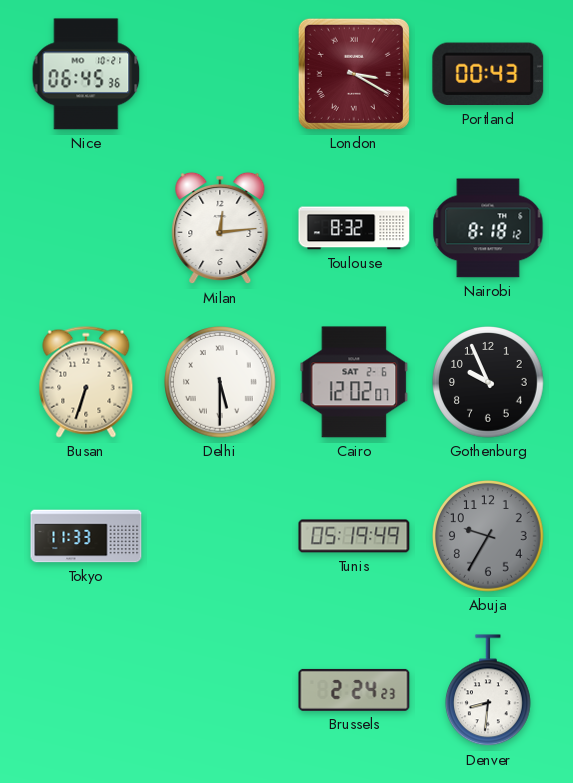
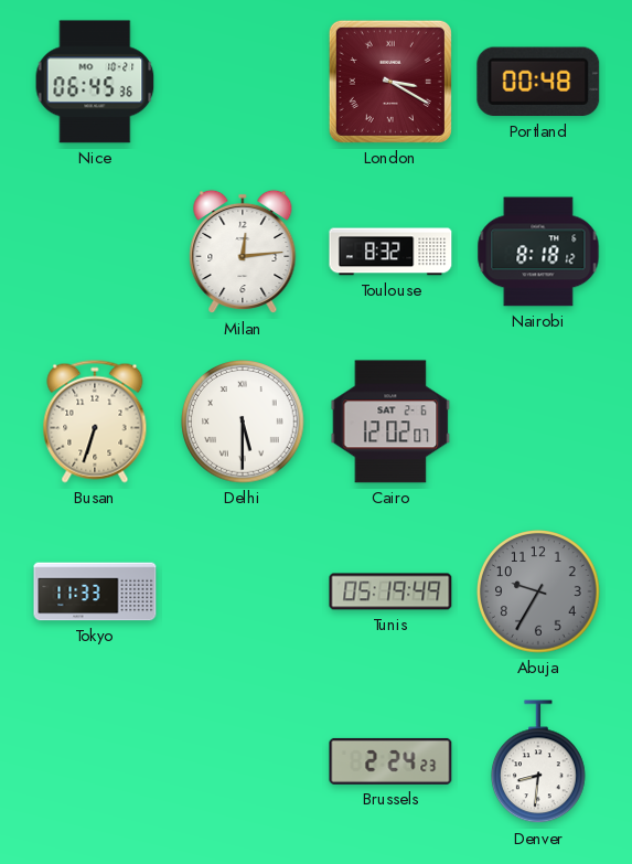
Portland: 00:43 -> 00:48
Gothenburg: 9:56 -> none
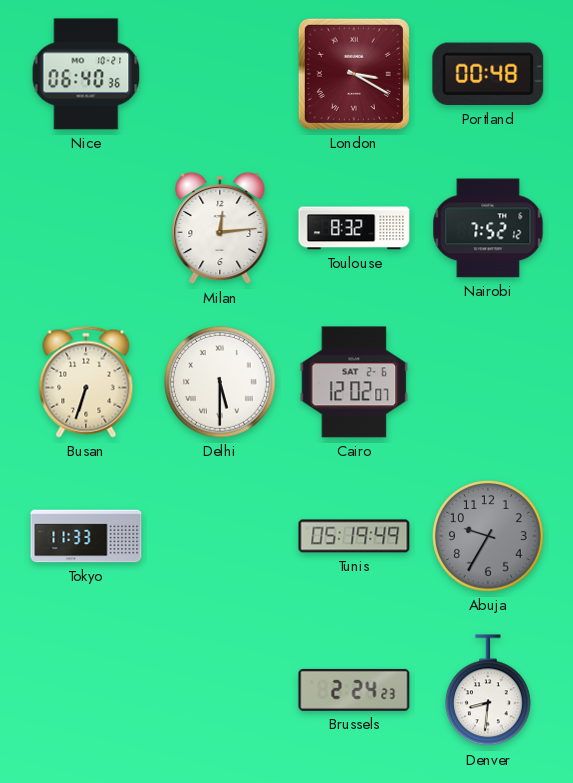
Nice: 06:45 -> 06:40
Nairobi: 8:18 -> 7:52
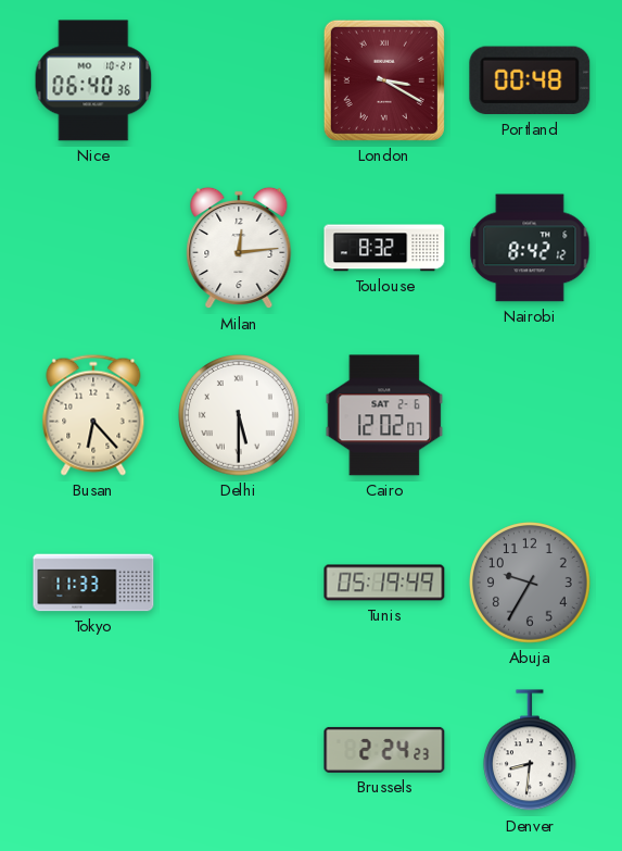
Nairobi: 7:52 -> 8:42
Busan: 6:33 -> 6:23
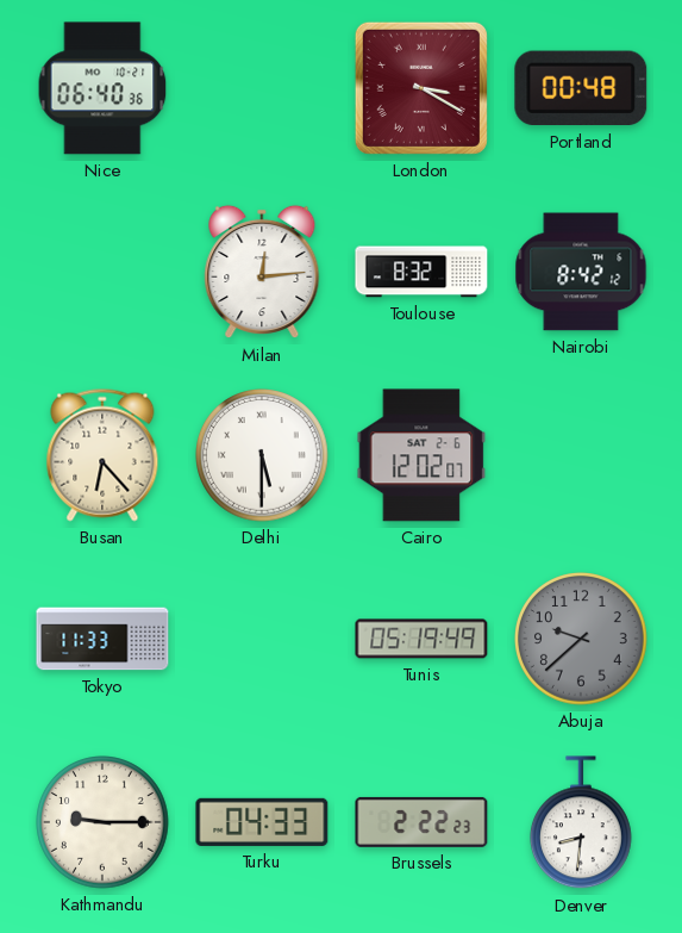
Abuja: 9:35 -> 9:38
Kathmandu: none -> 9:15
Turku: none -> 04:33
Brussels: 2:24 -> 2:22
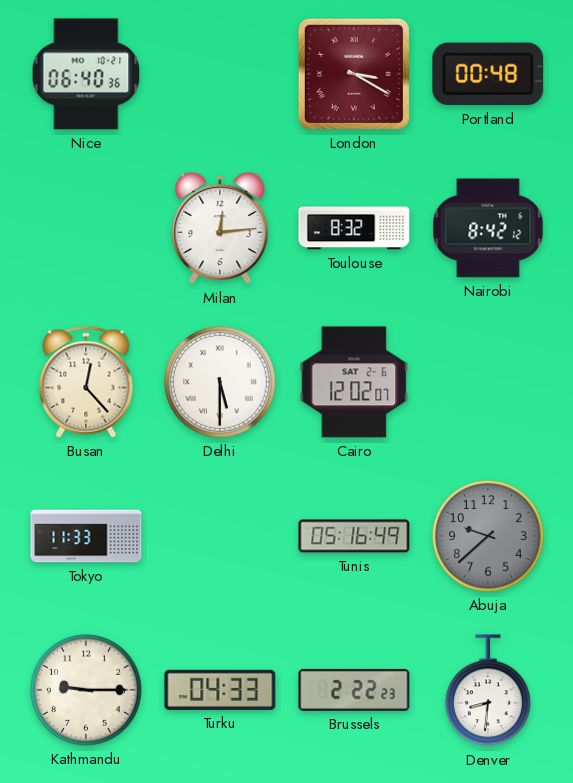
Busan: 6:23 -> 12:23
Tunis: 05:19 -> 05:16
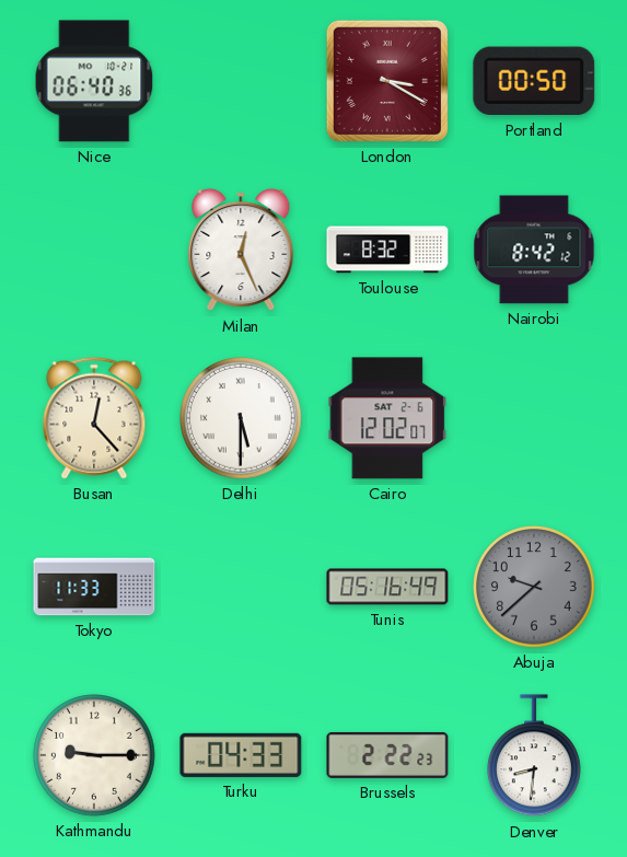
Portland: 00:48 -> 00:50
Milan: 12:14 -> 12:26
